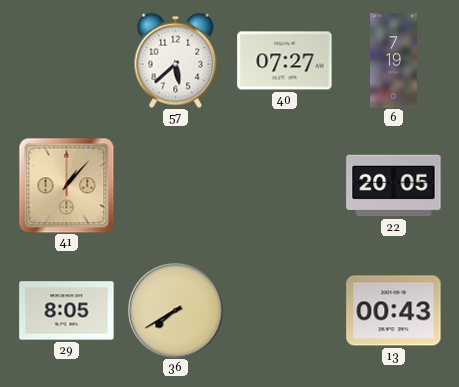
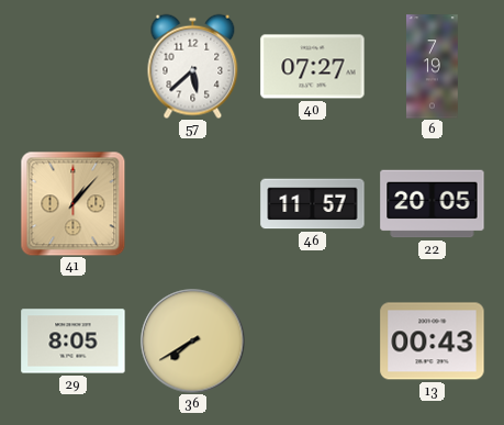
46: none -> 11:57
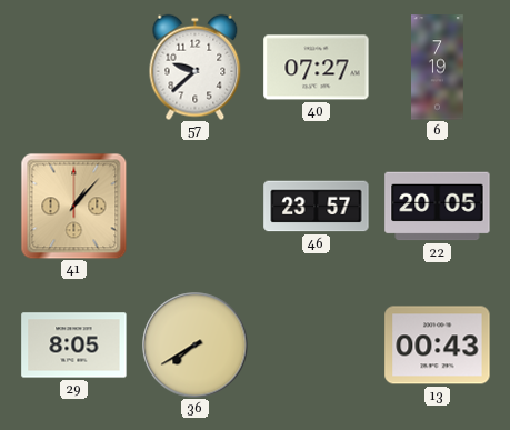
57: 5:38 -> 9:38
46: 11:57 -> 23:57
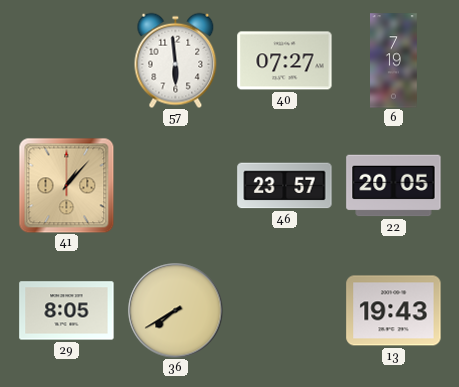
57: 9:38 -> 5:59
13: 00:43 -> 19:43
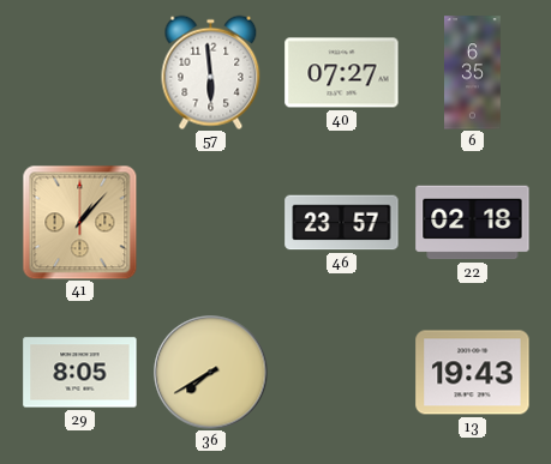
6: 7:19 -> 6:35
22: 20:05 -> 02:18
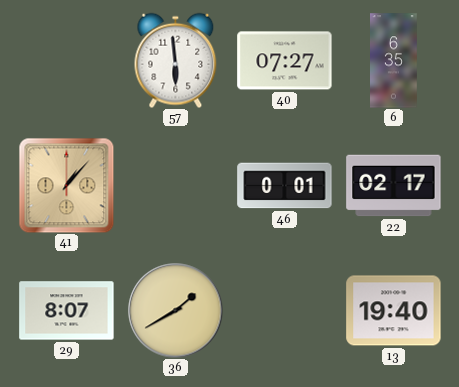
46: 23:57 -> 0:01
22: 02:18 -> 02:17
29: 8:05 -> 8:07
36: 7:40 -> 1:40
13: 19:43 -> 19:40
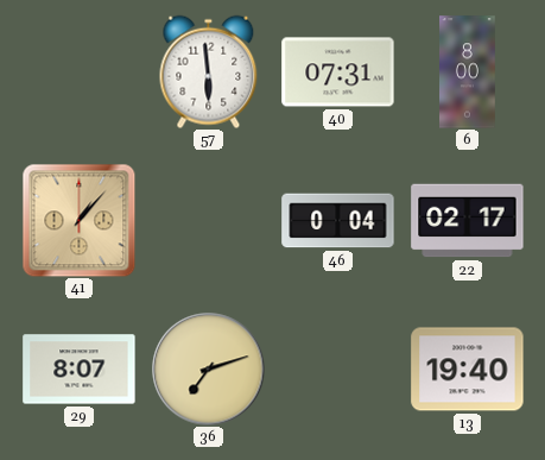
40: 07:27 -> 07:31
6: 6:35 -> 8:00
46: 0:01 -> 0:04
36: 1:40 -> 7:12
